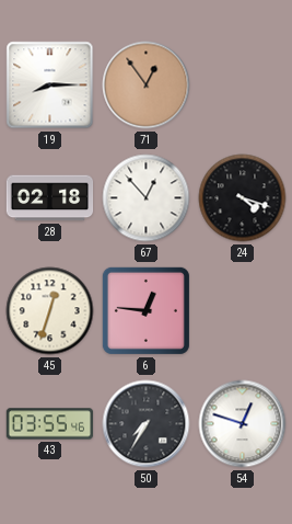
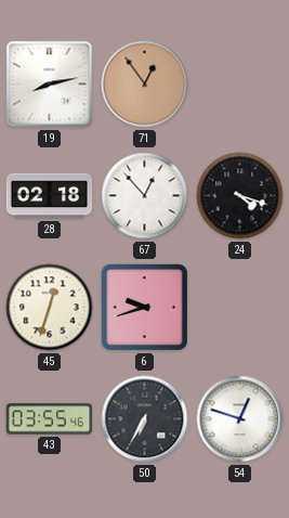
19: 8:15 -> 8:13
6: 12:46 -> 9:42
50: 7:35 -> 6:35
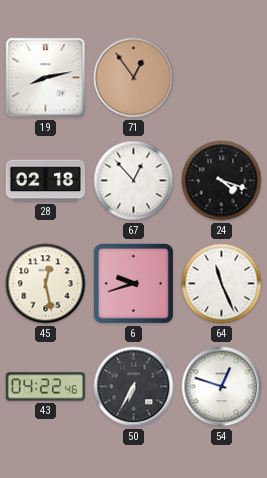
45: 12:33 -> 12:28
64: none -> 11:26
43: 03:55 -> 04:22
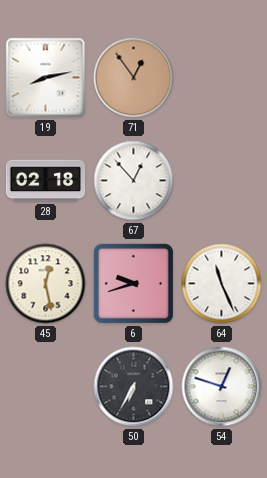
24: 4:18 -> none
43: 04:22 -> none
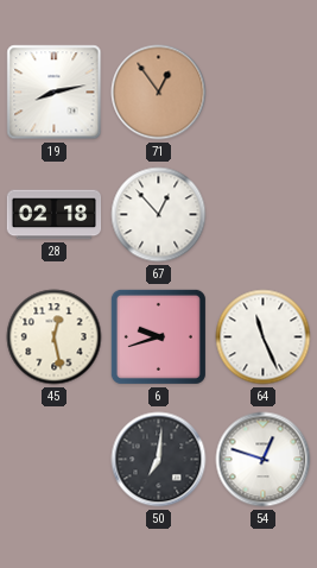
50: 6:35 -> 7:01
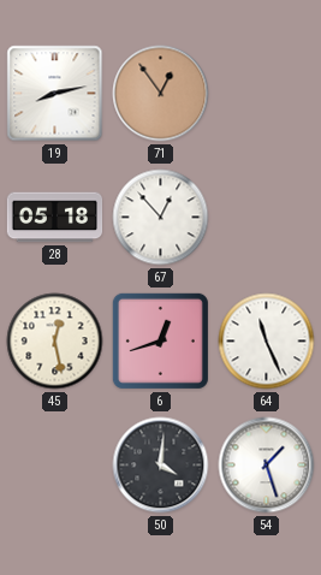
28: 02:18 -> 05:18
6: 9:42 -> 12:42
50: 7:01 -> 4:01
54: 12:48 -> 1:27
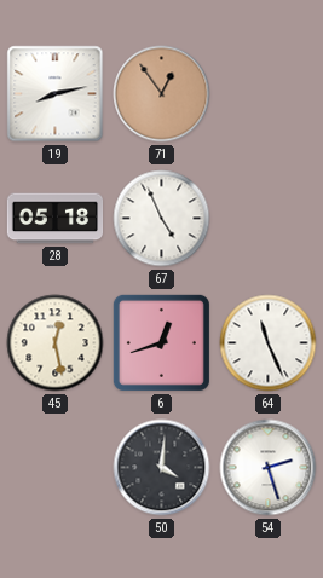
67: 12:53 -> 4:56
54: 1:27 -> 2:27
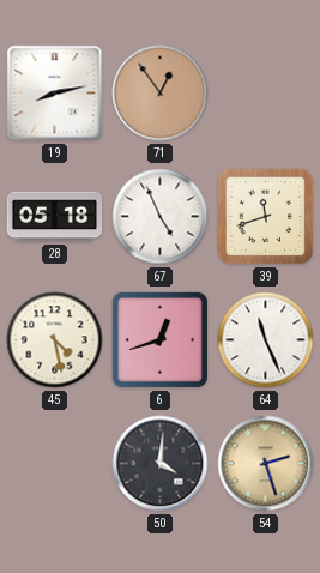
39: none -> 11:42
45: 12:28 -> 4:28
54 dial: white -> champagne
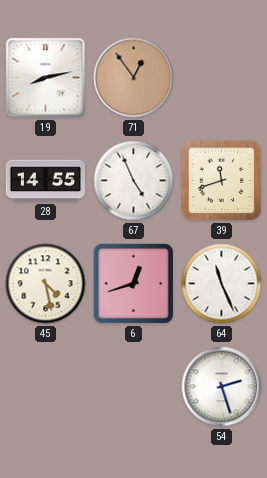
28: 05:18 -> 14:55
50: 4:01 -> none
54 dial: champagne -> white
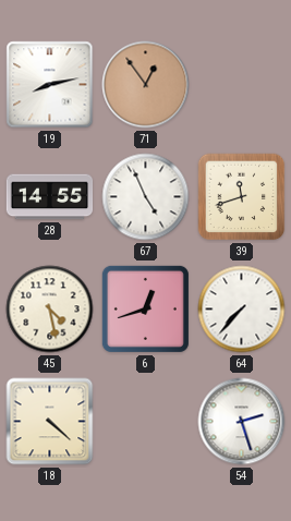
64: 11:26 -> 7:37
18: none -> 4:22
